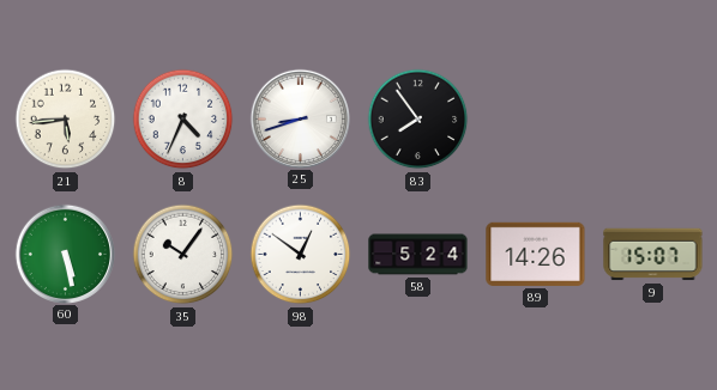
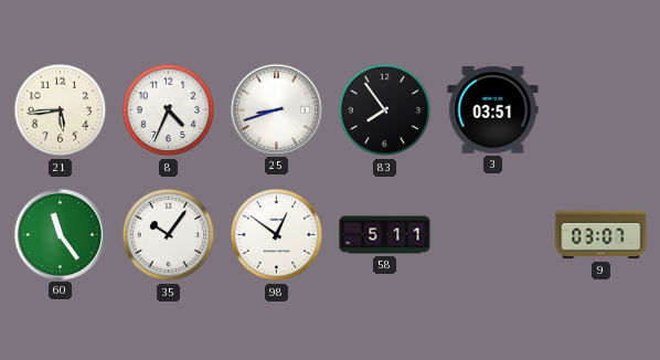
3: none -> 03:51
60: 5:28 -> 11:24
58: 5:24 -> 5:11
89: 14:26 -> none
9: 15:07 -> 03:07
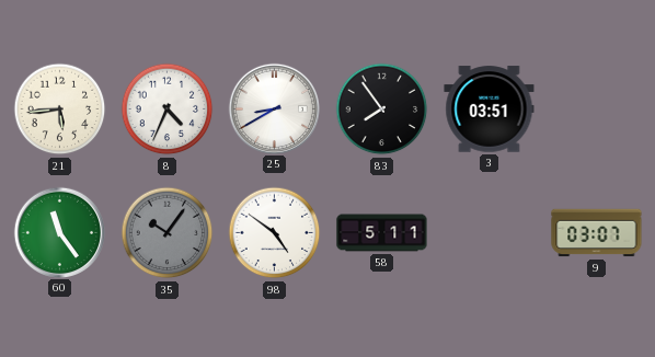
25: 8:42 -> 8:40
35 dial: white -> grey
98: 12:51 -> 4:51
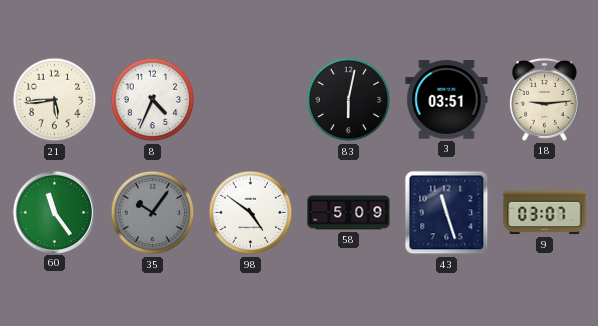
25: 8:40 -> none
83: 7:54 -> 6:02
18: none -> 9:14
58: 5:11 -> 5:09
43: none -> 11:27
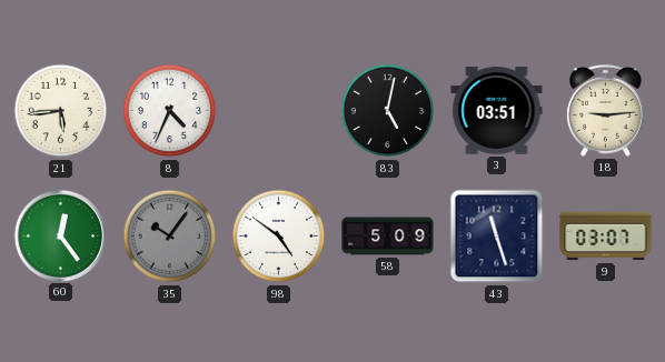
83: 6:02 -> 5:02
60: 11:24 -> 12:24
